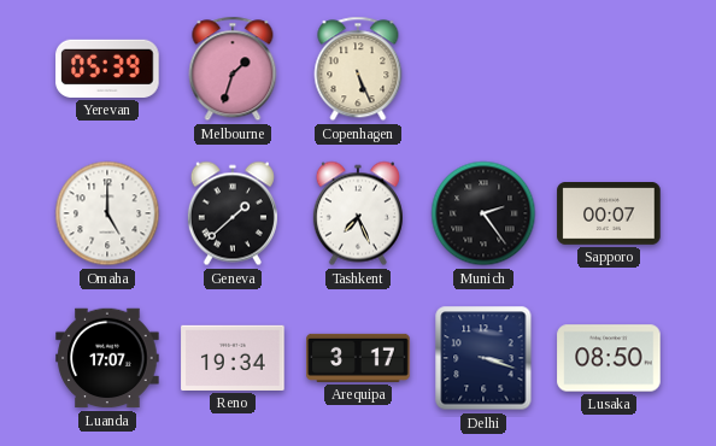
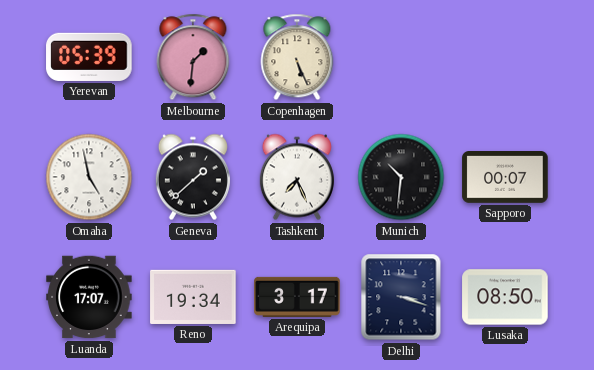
Melbourne: 1:33 -> 1:31
Omaha: 5:00 -> 4:58
Munich: 2:24 -> 10:31
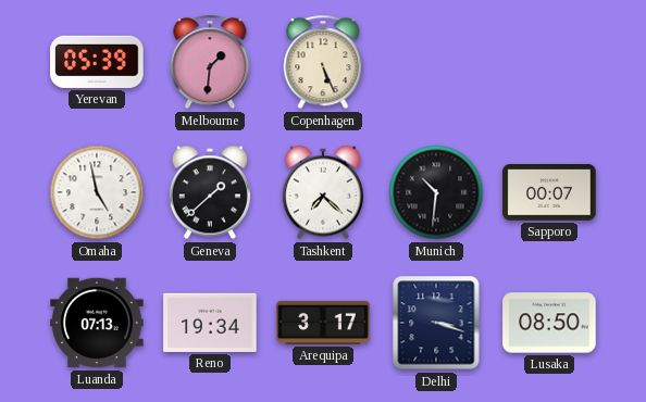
Tashkent: 7:26 -> 7:22
Luanda: 17:07 -> 07:13
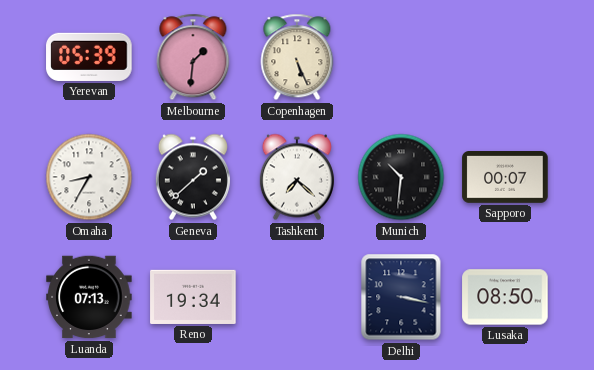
Omaha: 4:58 -> 8:35
Arequipa: 3:17 -> none
Delhi: 3:18 -> 3:17
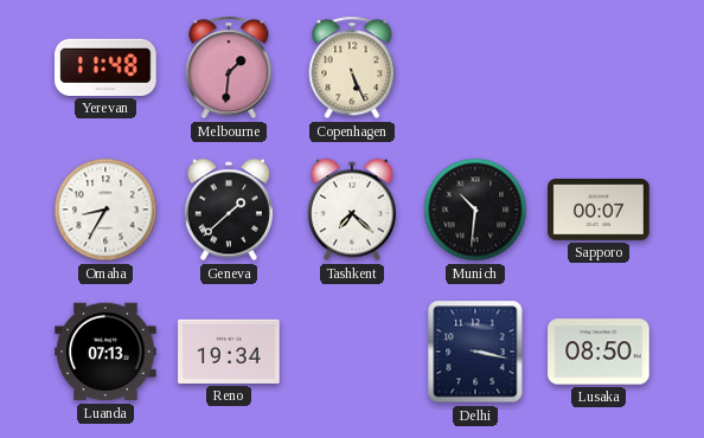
Yerevan: 05:39 -> 11:48
